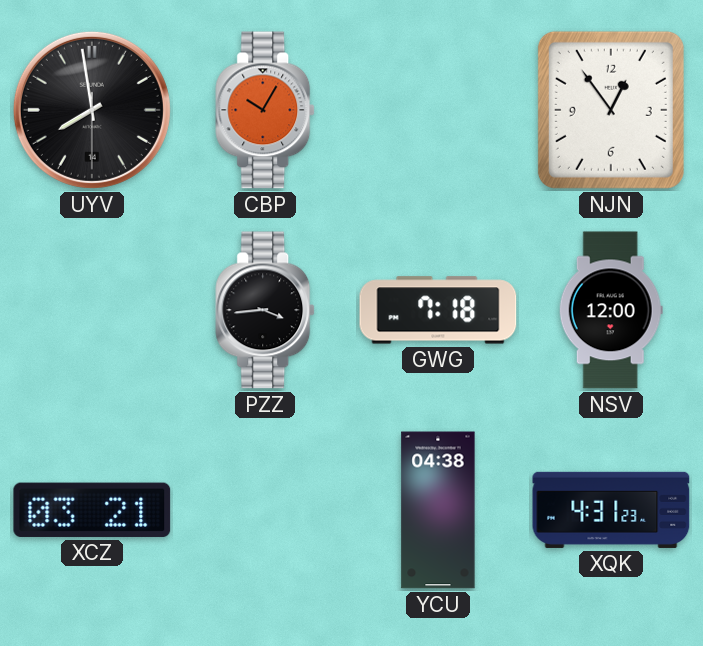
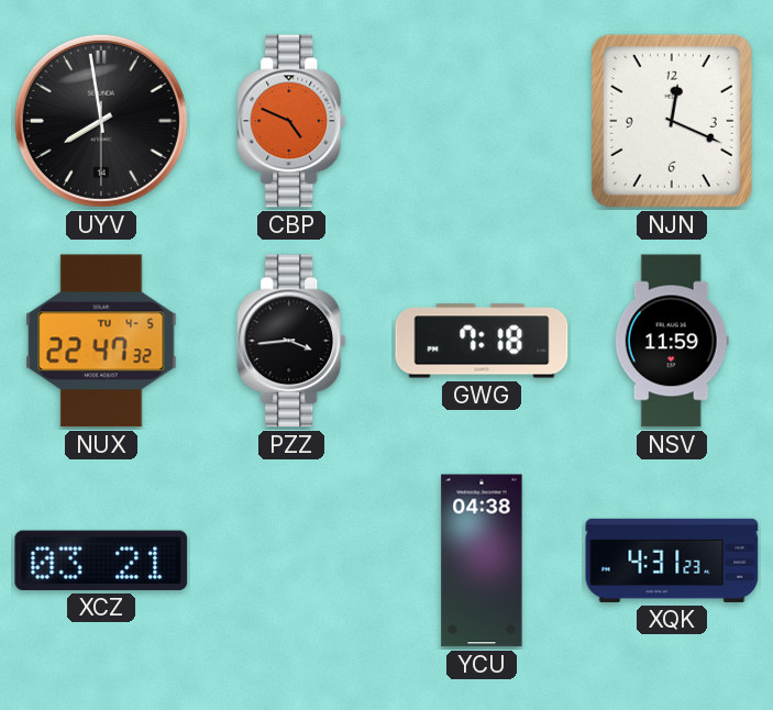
CBP: 10:05 -> 4:49
NJN: 12:54 -> 12:19
NUX: none -> 22:47
NSV: 12:00 -> 11:59
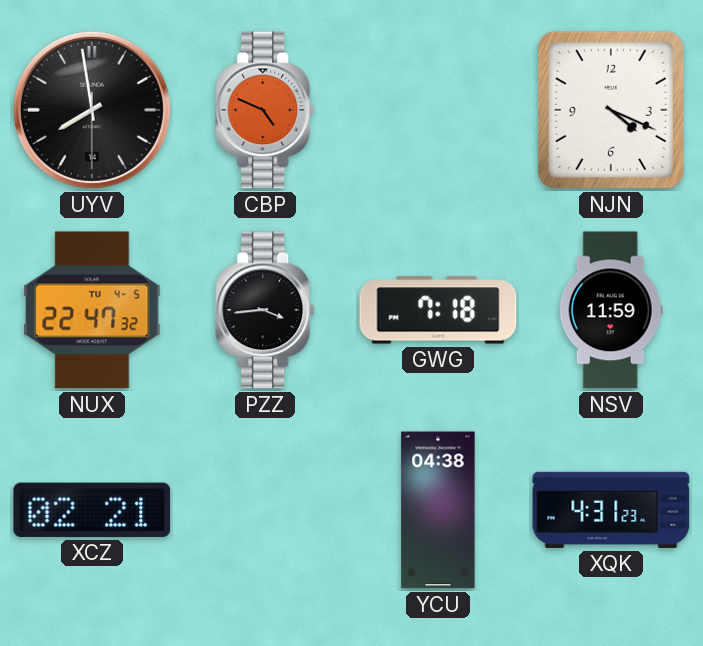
NJN: 12:19 -> 4:19
XCZ: 03:21 -> 02:21
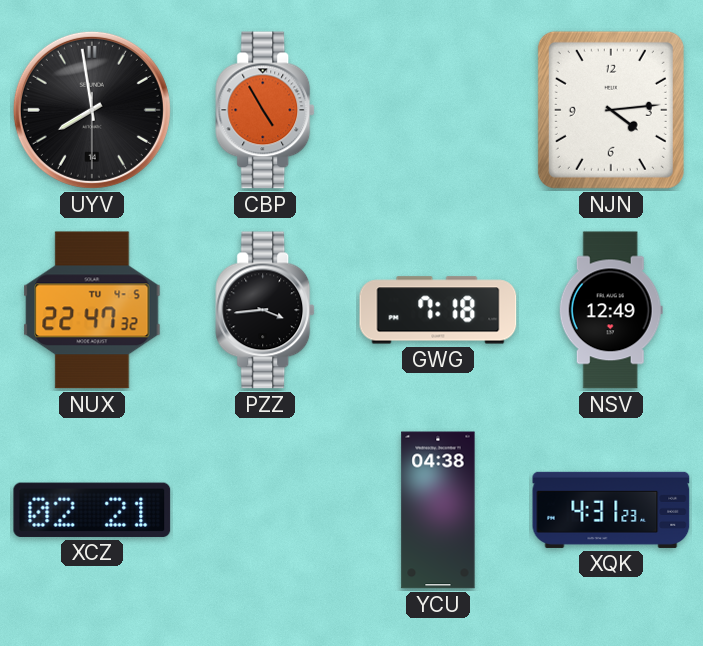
CBP: 4:49 -> 4:55
NJN: 4:19 -> 4:14
NSV: 11:59 -> 12:49
